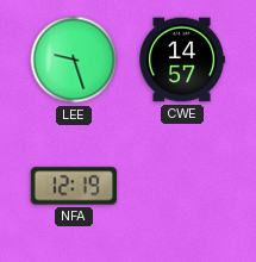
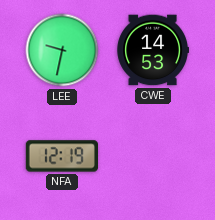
LEE: 9:27 -> 9:32
CWE: 14:57 -> 14:53
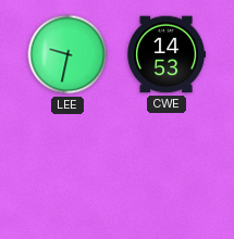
NFA: 12:19 -> none
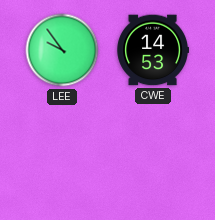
LEE: 9:32 -> 9:54
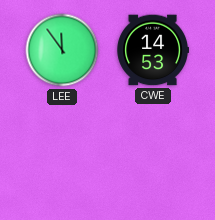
LEE: 9:54 -> 11:54
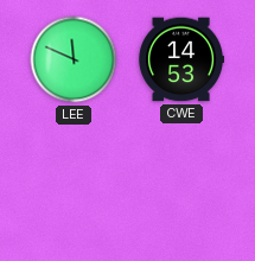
LEE: 11:54 -> 11:49
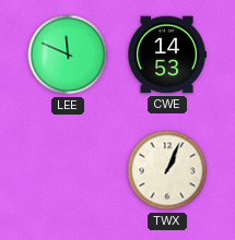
TWX: none -> 1:04
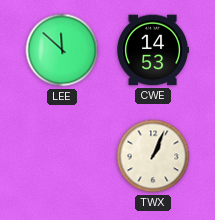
LEE: 11:49 -> 11:52
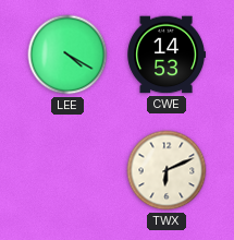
LEE: 11:52 -> 4:20
TWX: 1:04 -> 6:11
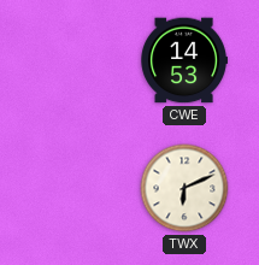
LEE: 4:20 -> none
